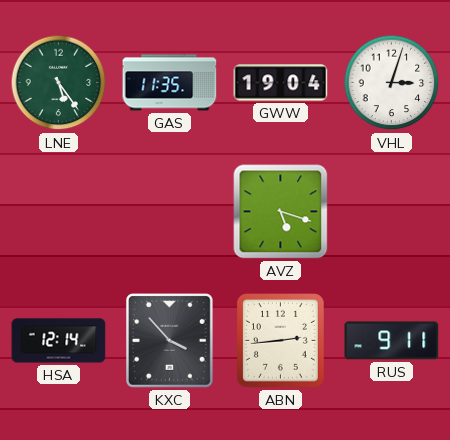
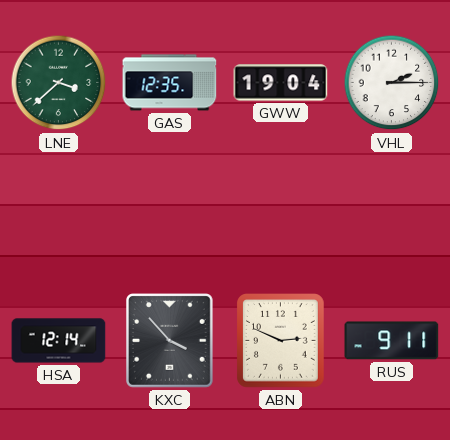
LNE: 5:24 -> 3:38
GAS: 11:35 -> 12:35
VHL: 3:03 -> 2:15
AVZ: 5:18 -> none
ABN: 2:44 -> 2:49
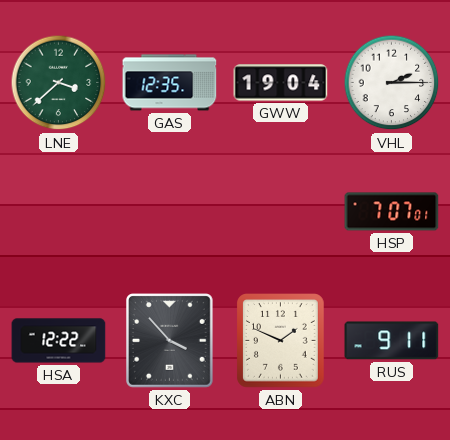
HSP: none -> 7:07
HSA: 12:14 -> 12:22
ABN: 2:49 -> 1:49
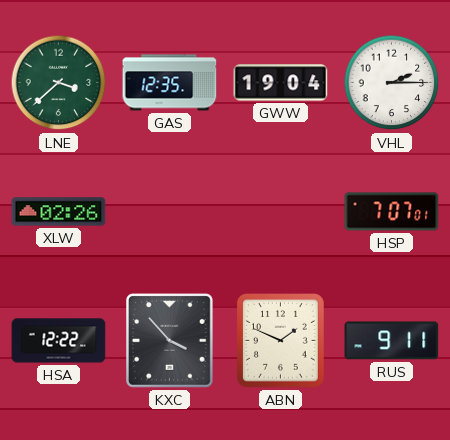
XLW: none -> 02:26
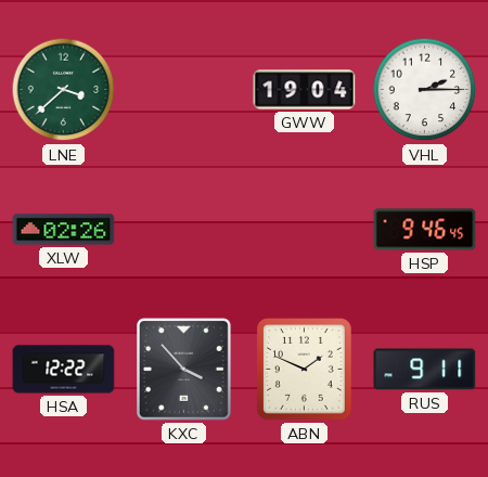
GAS: 12:35 -> none
HSP: 7:07 -> 9:46
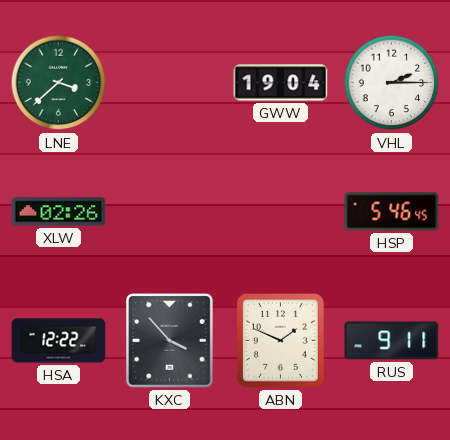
HSP: 9:46 -> 5:46
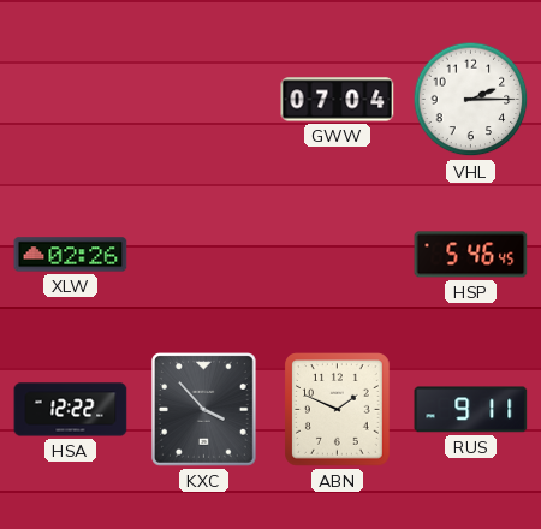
LNE: 3:38 -> none
GWW: 19:04 -> 07:04
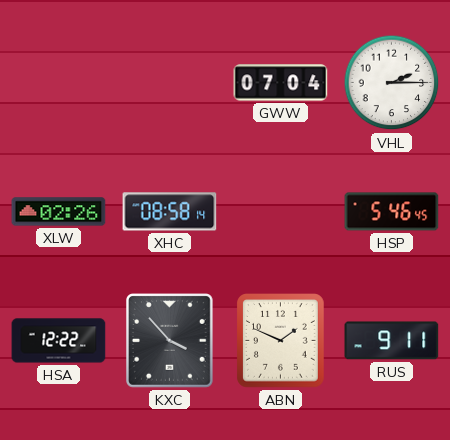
XHC: none -> 08:58
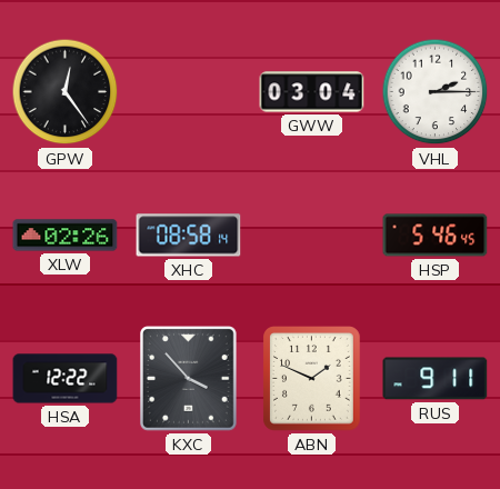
GPW: none -> 12:24
GWW: 07:04 -> 03:04
